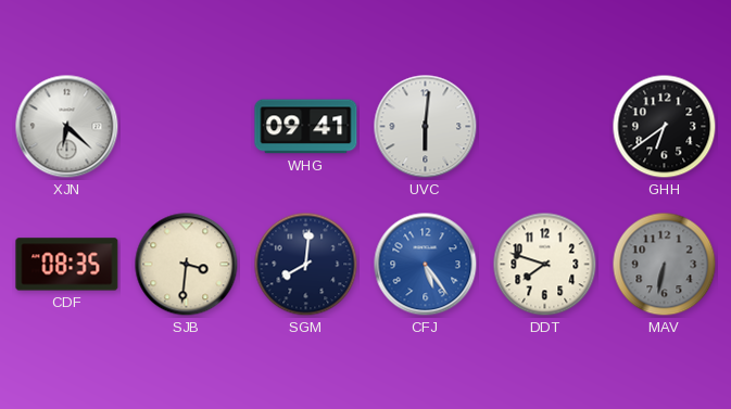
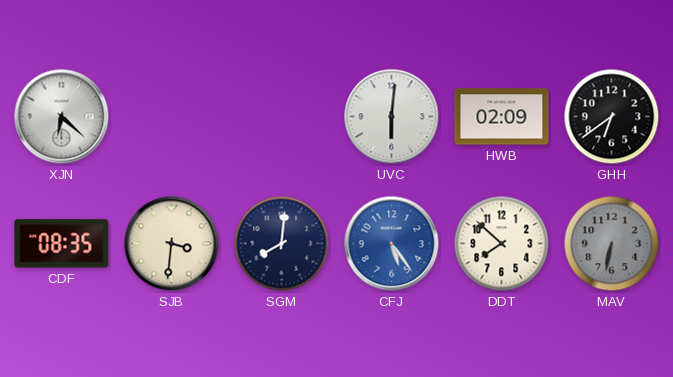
WHG: 09:41 -> none
HWB: none -> 02:09
DDT: 7:48 -> 7:52
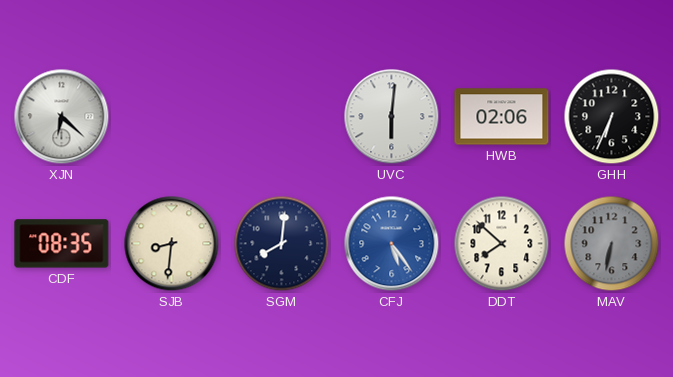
HWB: 02:09 -> 02:06
GHH: 6:39 -> 6:34
SJB: 3:31 -> 8:31
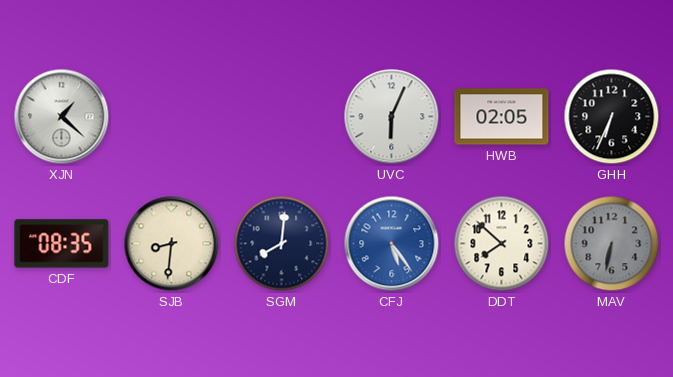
XJN: 6:22 -> 1:22
UVC: 6:01 -> 6:04
HWB: 02:06 -> 02:05
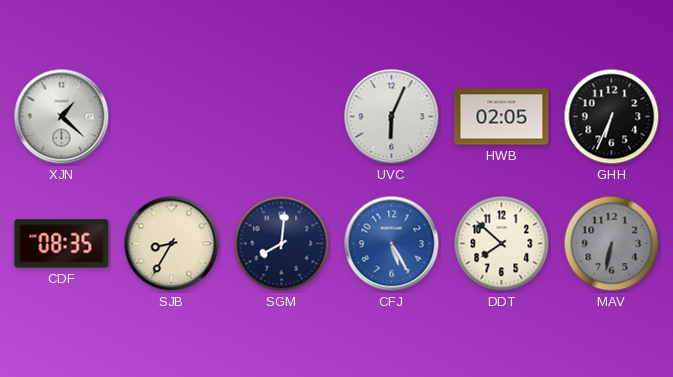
SJB: 8:31 -> 8:35
CFJ: 5:24 -> 5:25
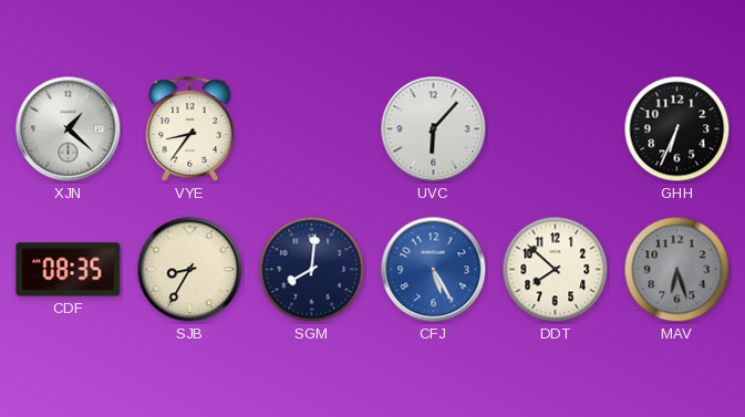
VYE: none -> 8:36
UVC: 6:04 -> 6:07
HWB: 02:05 -> none
MAV: 6:32 -> 6:27
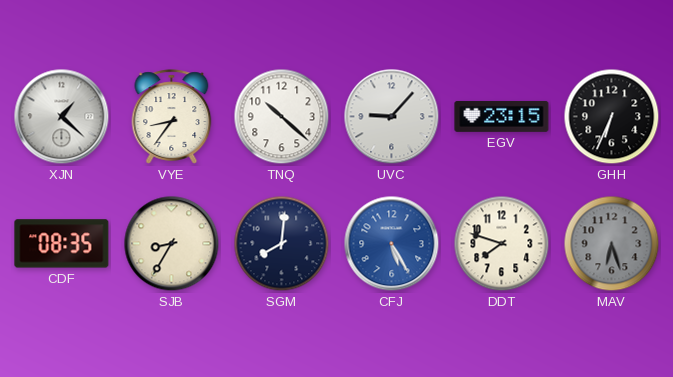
TNQ: none -> 10:22
UVC: 6:07 -> 9:07
EGV: none -> 23:15
DDT: 7:52 -> 7:48
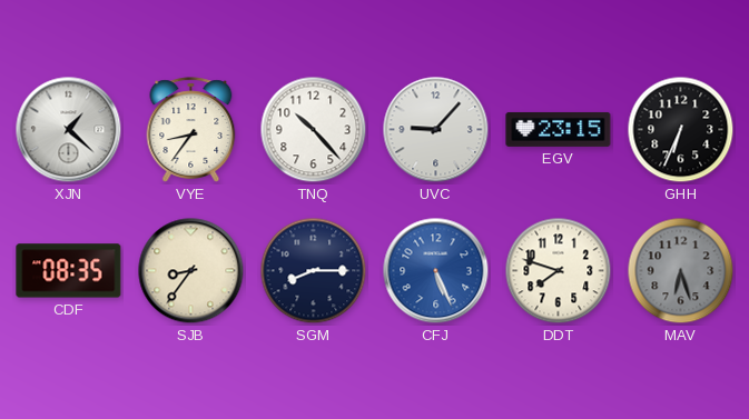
TNQ: 10:22 -> 10:23
SJB: 8:35 -> 8:36
SGM: 8:01 -> 8:15
CFJ: 5:25 -> 5:26
